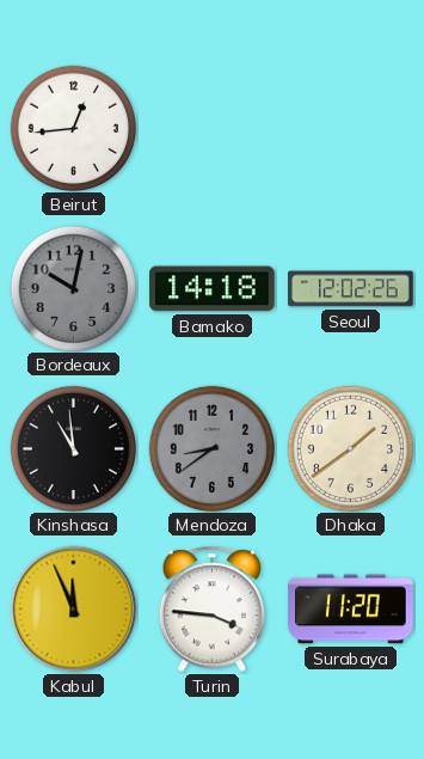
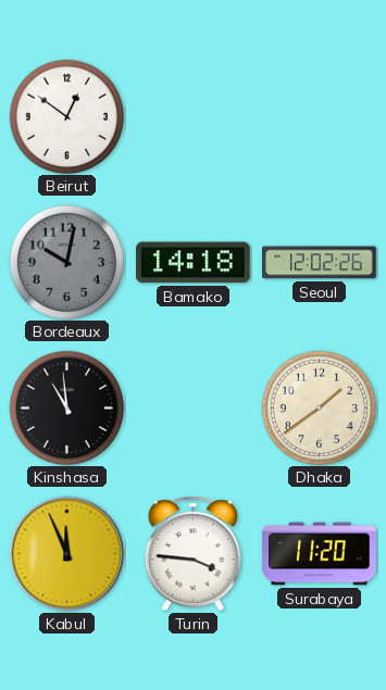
Beirut: 12:44 -> 12:51
Mendoza: 8:39 -> none
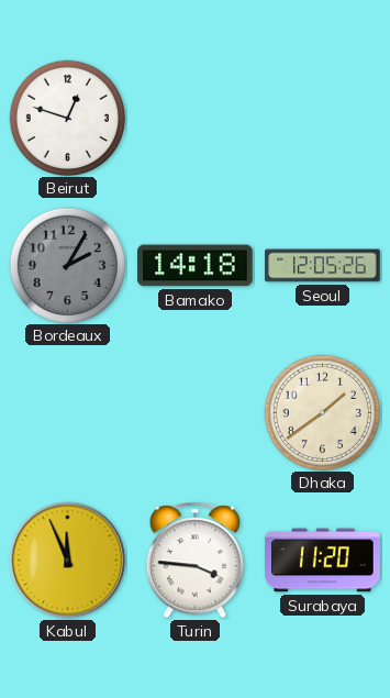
Beirut: 12:51 -> 12:48
Bordeaux: 10:02 -> 2:05
Seoul: 12:02 -> 12:05
Kinshasa: 10:59 -> none
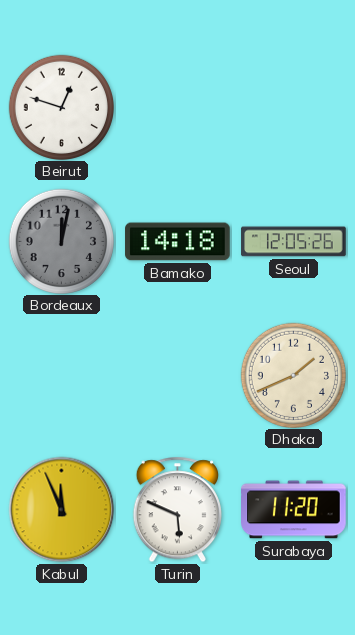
Bordeaux: 2:05 -> 12:02
Dhaka: 1:39 -> 1:41
Turin: 3:46 -> 5:49
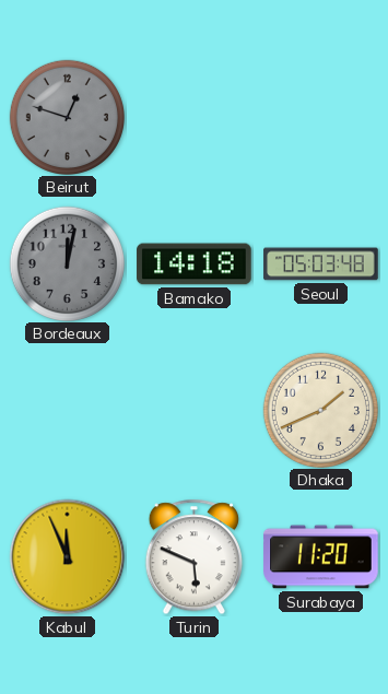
Beirut dial: white -> grey
Seoul: 12:05 -> 05:03
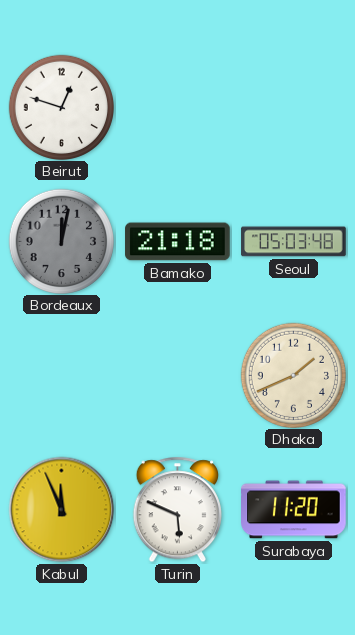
Beirut dial: grey -> white
Bamako: 14:18 -> 21:18
